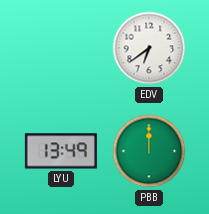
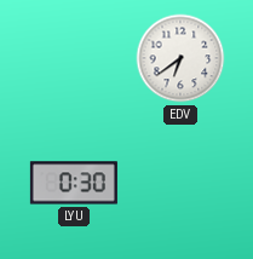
LYU: 13:49 -> 0:30
PBB: 12:00 -> none
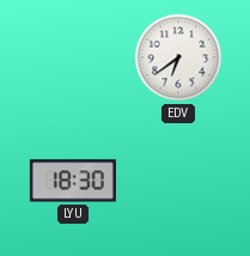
LYU: 0:30 -> 18:30
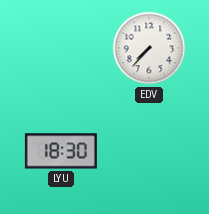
EDV: 6:39 -> 7:37
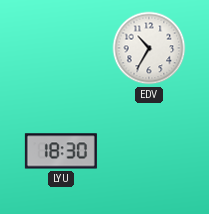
EDV: 7:37 -> 10:35
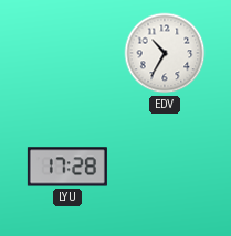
LYU: 18:30 -> 17:28
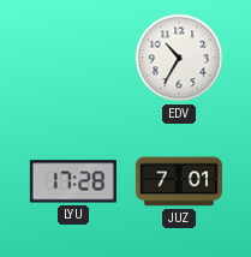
JUZ: none -> 7:01
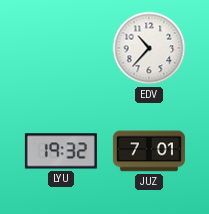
EDV: 10:35 -> 10:37
LYU: 17:28 -> 19:32
